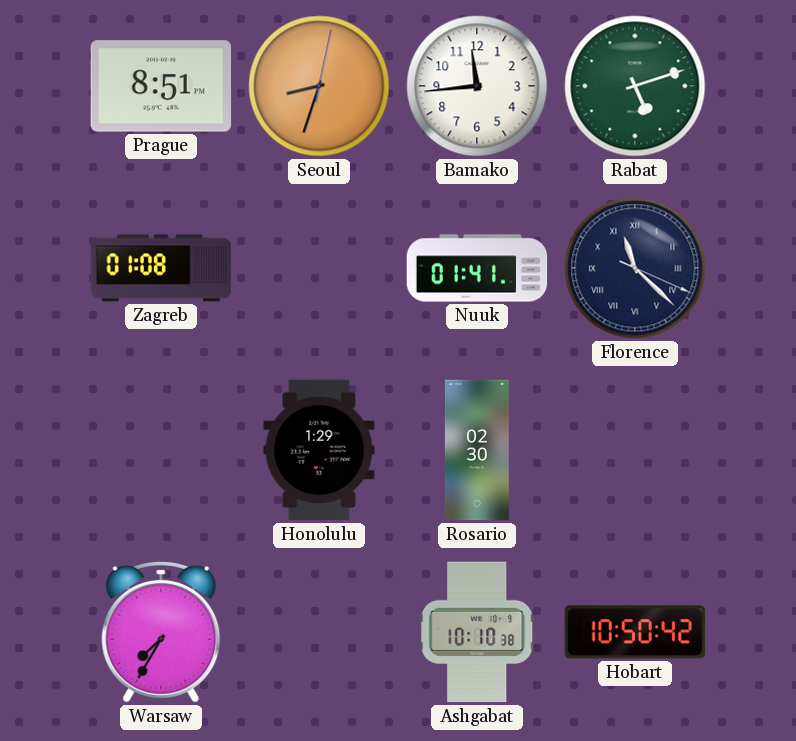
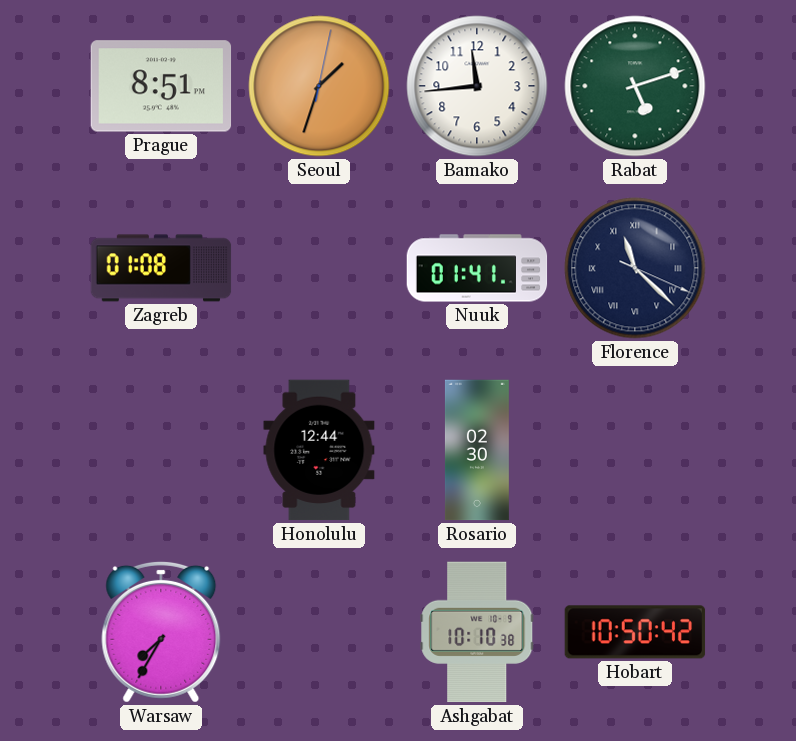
Seoul: 8:33 -> 1:33
Honolulu: 1:29 -> 12:44
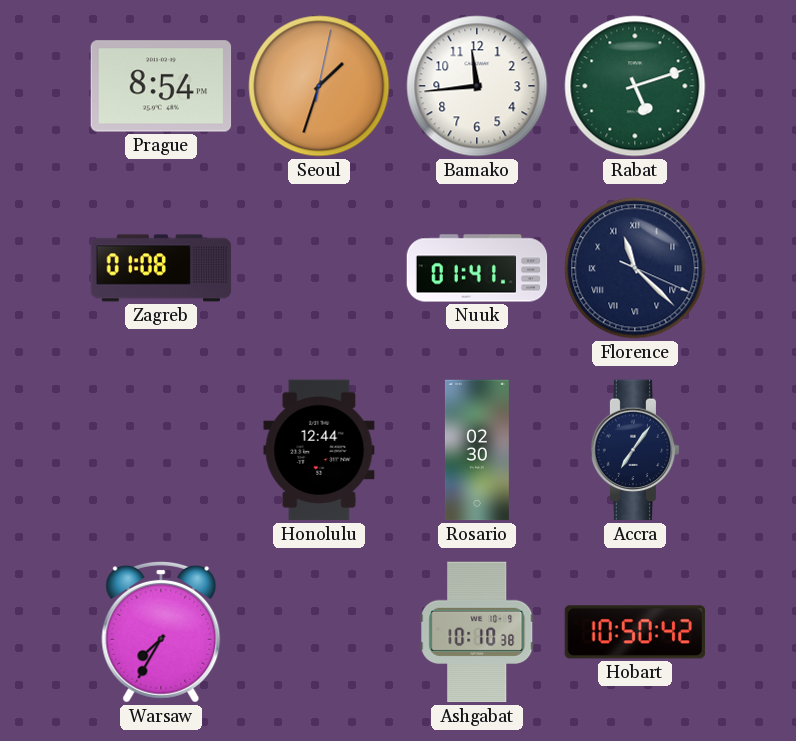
Prague: 8:51 -> 8:54
Accra: none -> 7:06
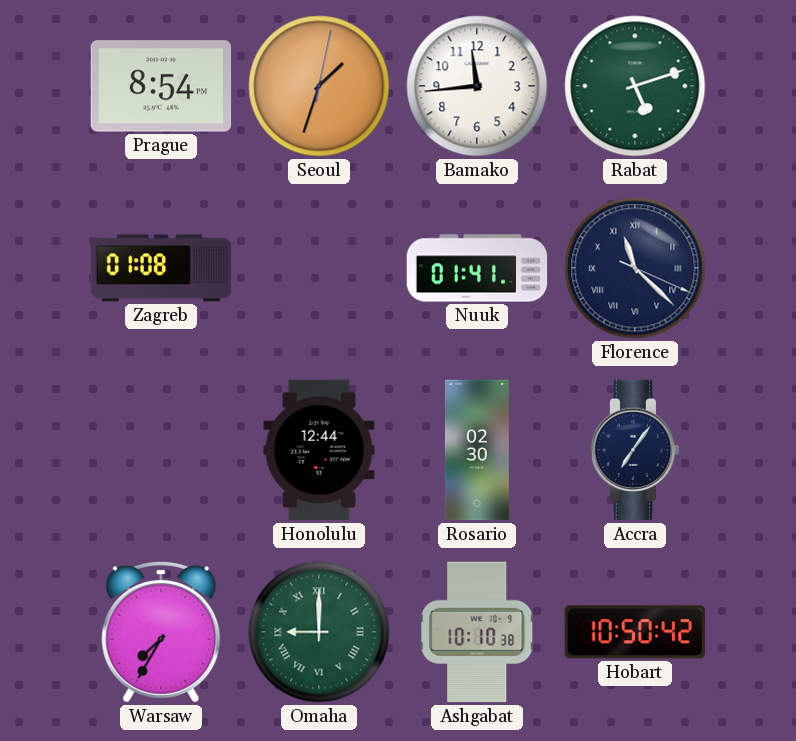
Omaha: none -> 9:00
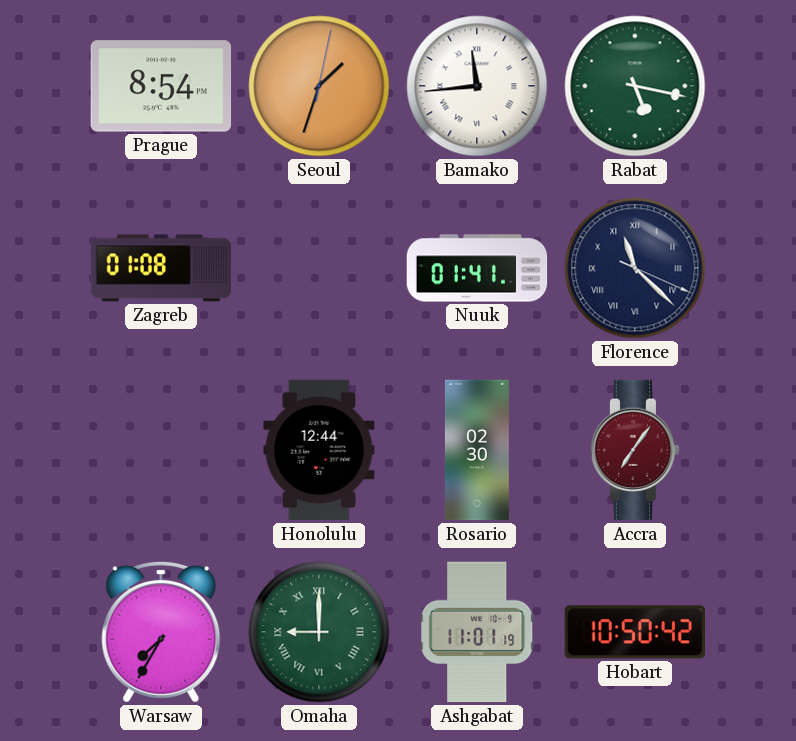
Bamako numerals: Arabic -> Roman
Rabat: 5:12 -> 5:17
Accra dial: navy -> burgundy
Ashgabat: 10:10 -> 11:01
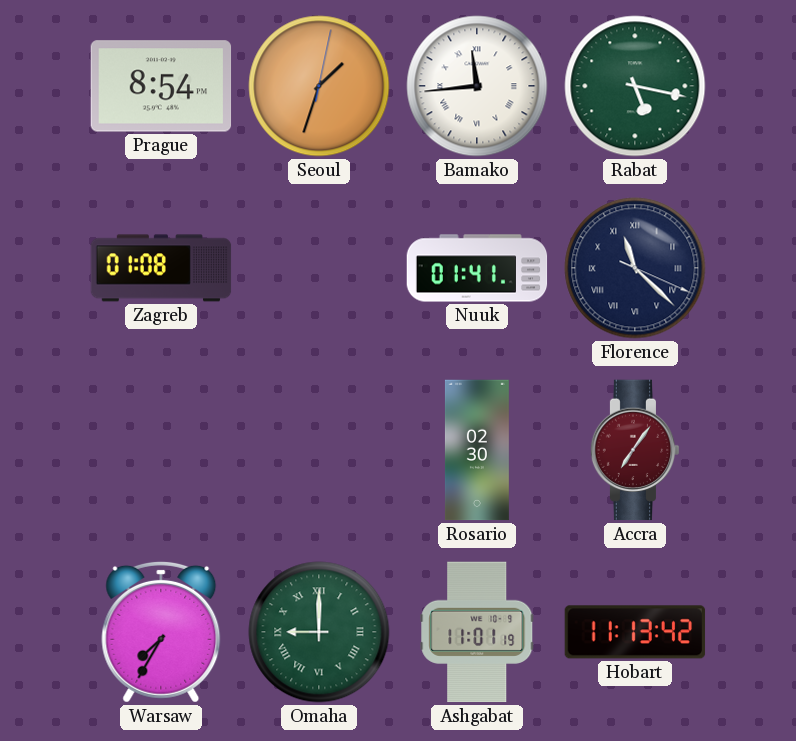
Honolulu: 12:44 -> none
Hobart: 10:50 -> 11:13
